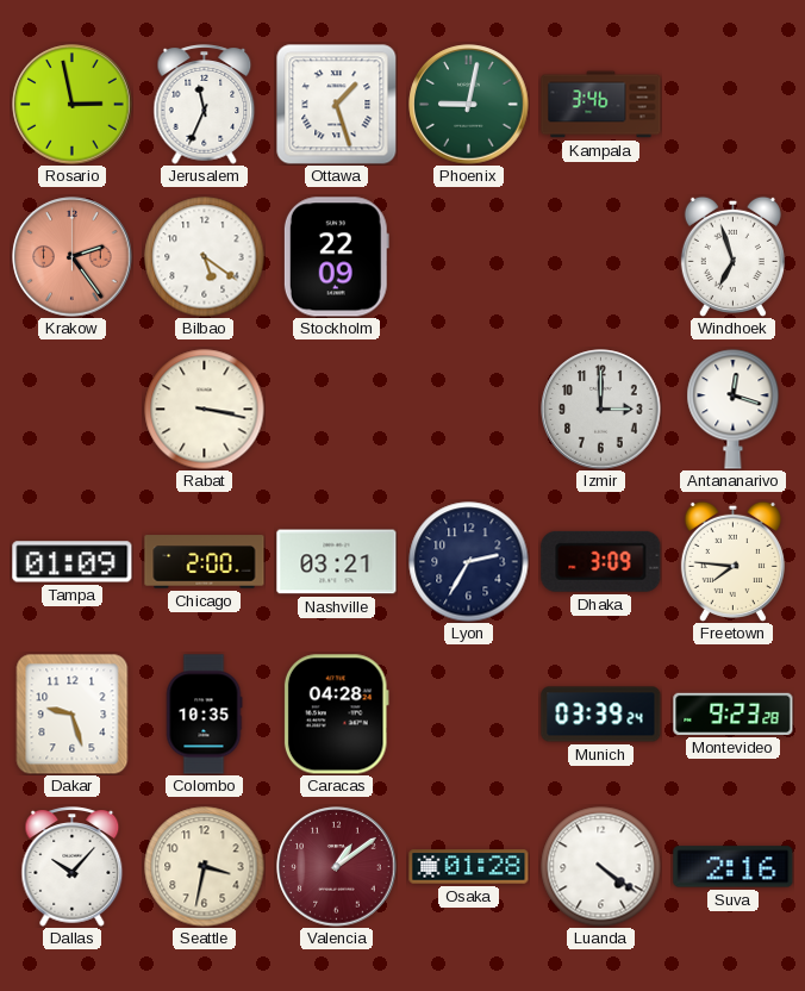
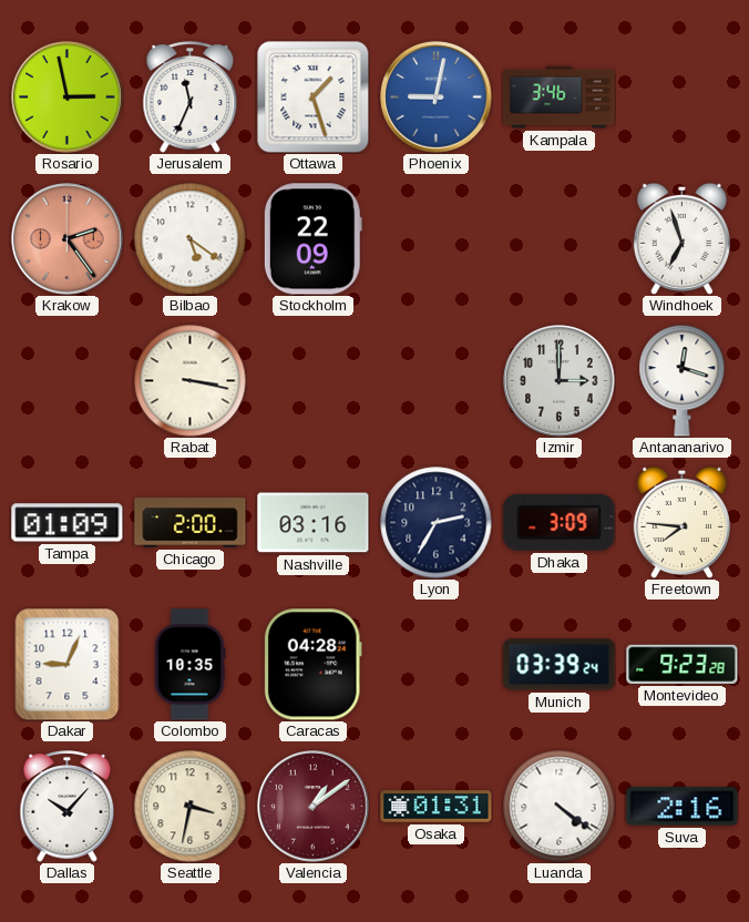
Phoenix dial: green -> blue
Nashville: 03:21 -> 03:16
Dakar: 9:27 -> 9:04
Osaka: 01:28 -> 01:31
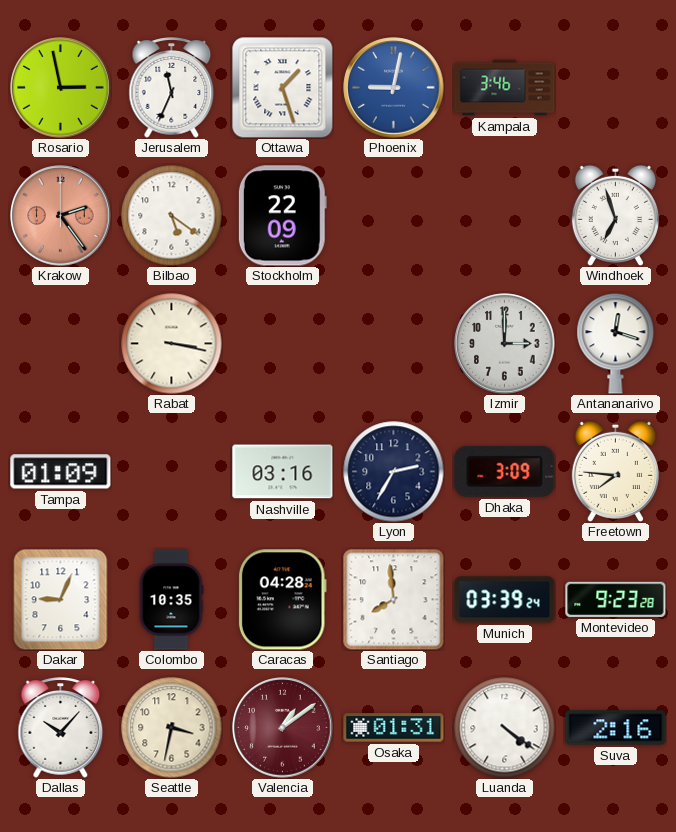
Chicago: 2:00 -> none
Santiago: none -> 7:59
